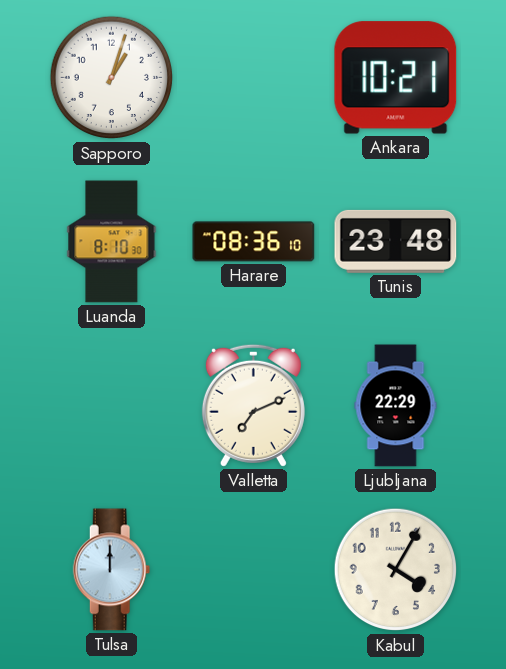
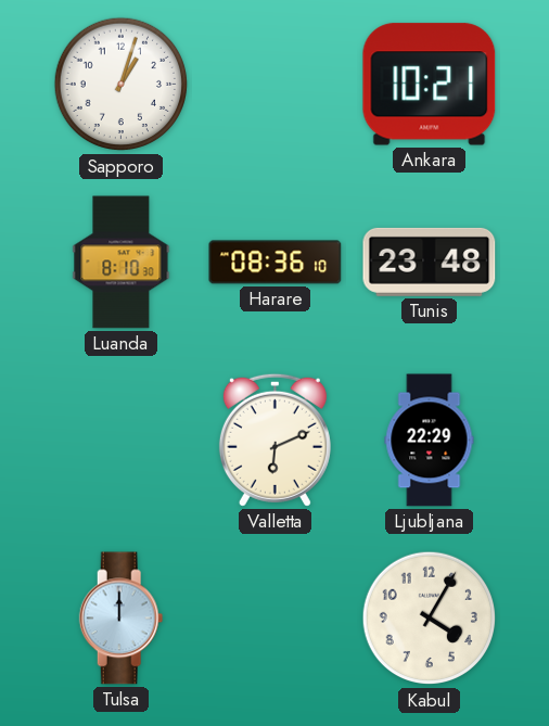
Valletta: 7:11 -> 6:11
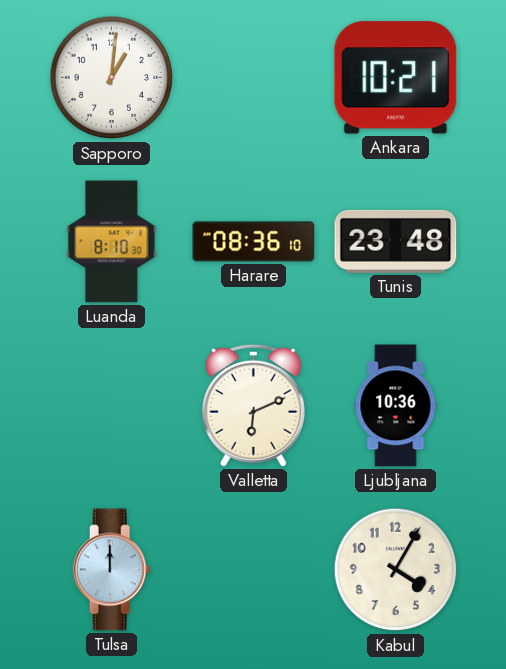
Sapporo: 1:03 -> 1:01
Ljubljana: 22:29 -> 10:36
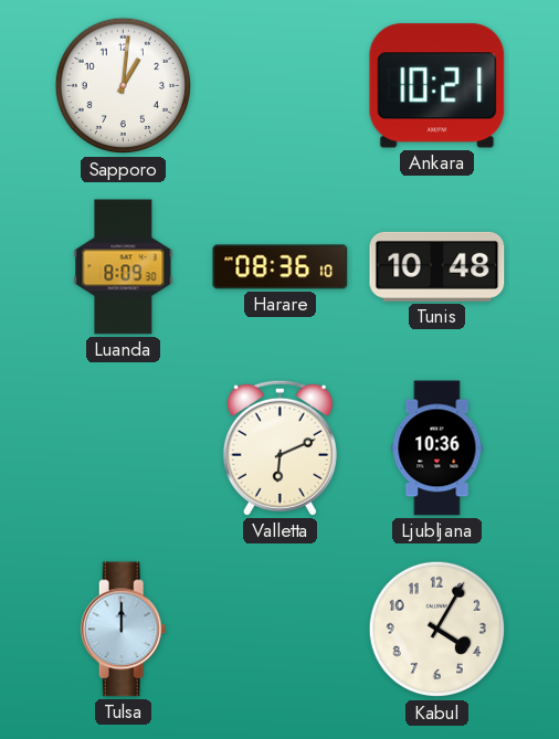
Luanda: 8:10 -> 8:09
Tunis: 23:48 -> 10:48
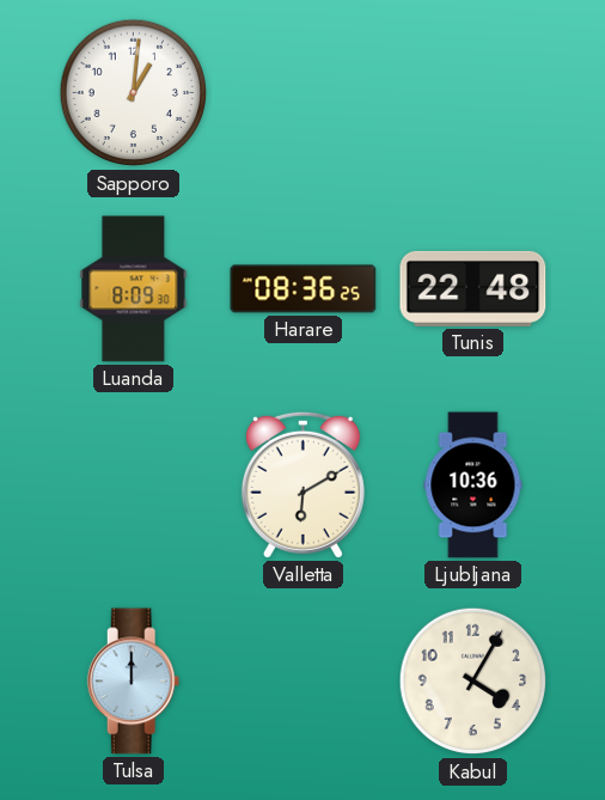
Ankara: 10:21 -> none
Harare: 08:36:10 -> 08:36:25
Tunis: 10:48 -> 22:48
Valletta: 6:11 -> 6:10
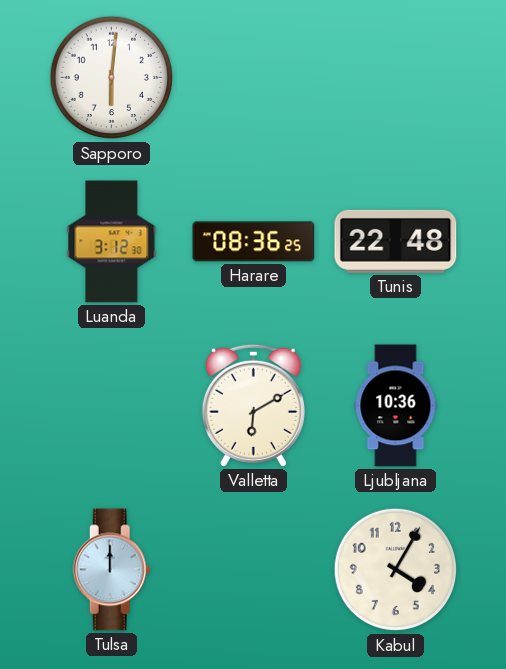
Sapporo: 1:01 -> 6:01
Luanda: 8:09 -> 3:12
